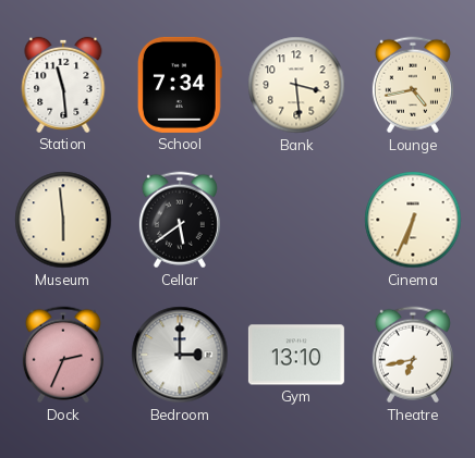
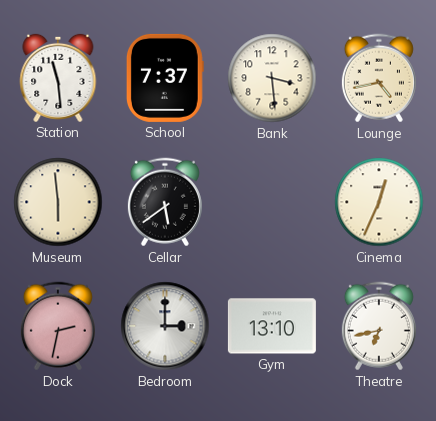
School: 7:34 -> 7:37
Cinema: 6:34 -> 12:34
Dock: 2:34 -> 2:32
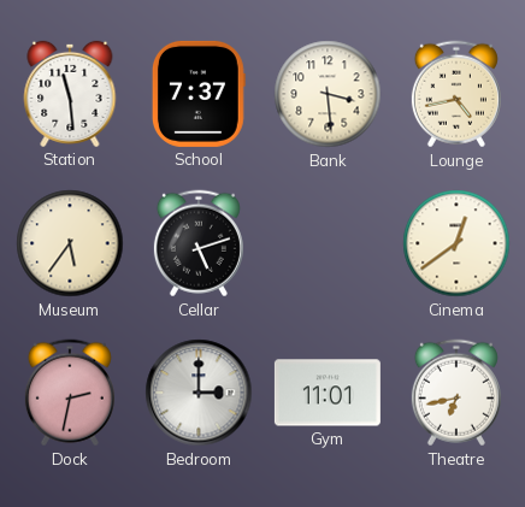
Museum: 5:59 -> 5:36
Cellar: 5:39 -> 5:12
Cinema: 12:34 -> 12:39
Gym: 13:10 -> 11:01
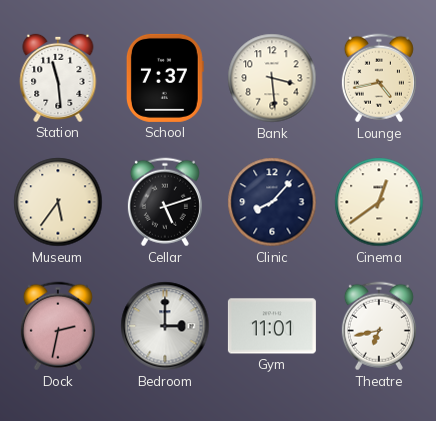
Clinic: none -> 8:07
